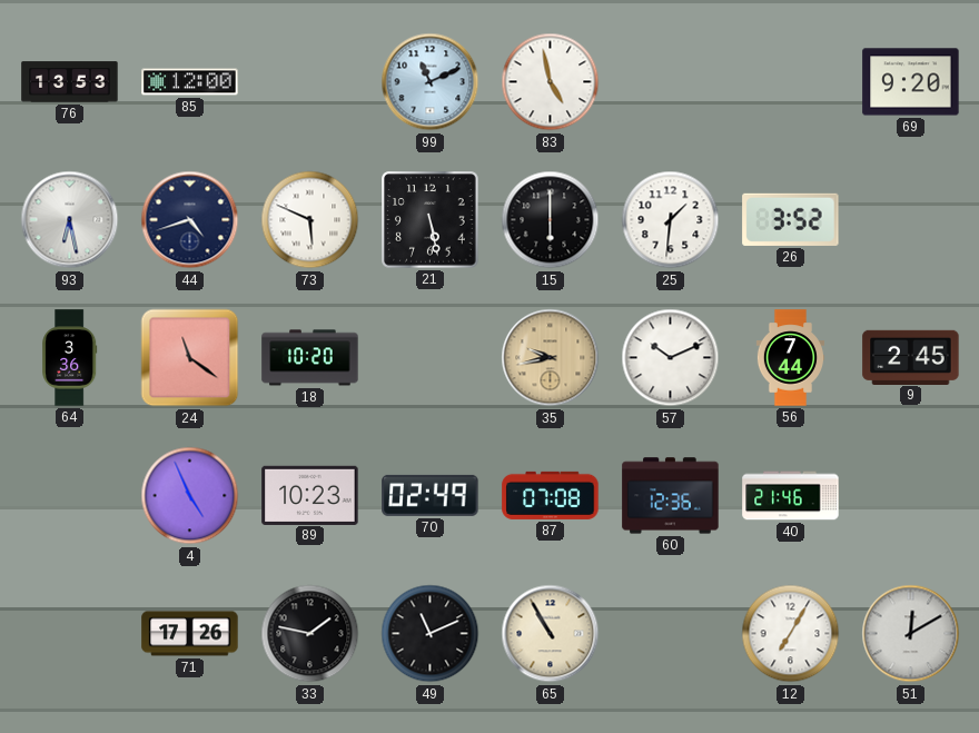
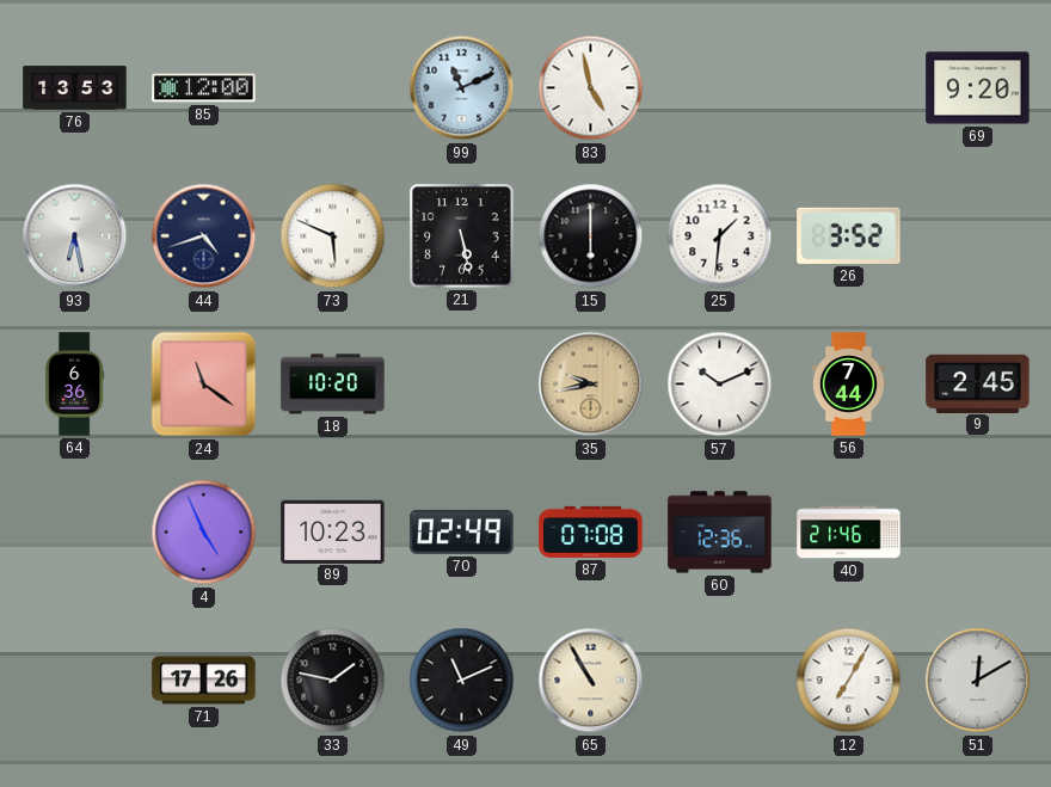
64: 3:36 -> 6:36
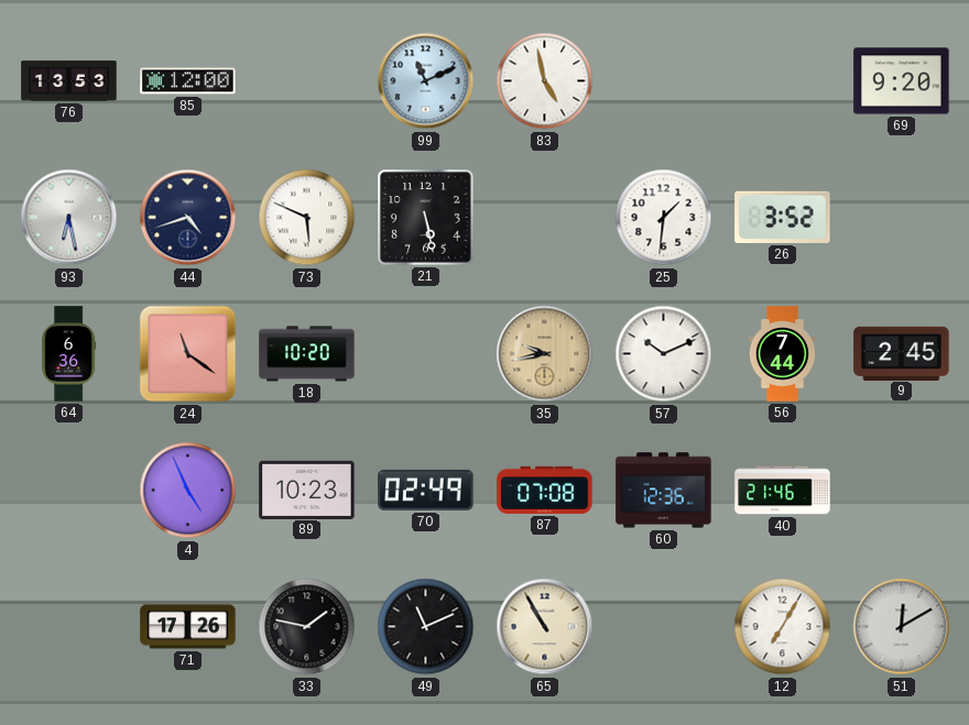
15: 6:00 -> none
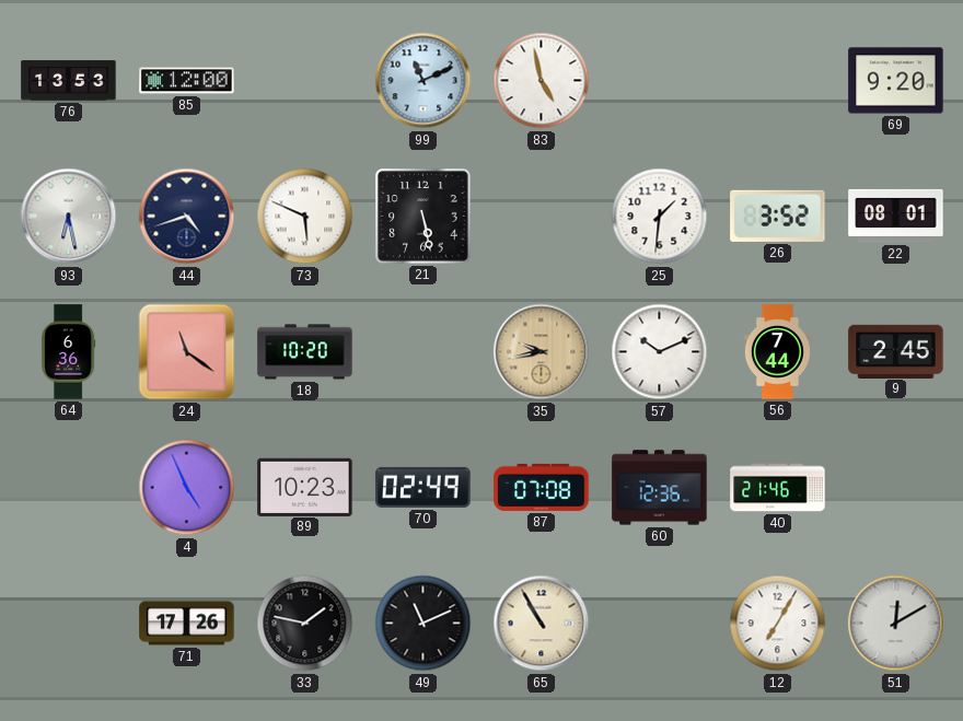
22: none -> 08:01
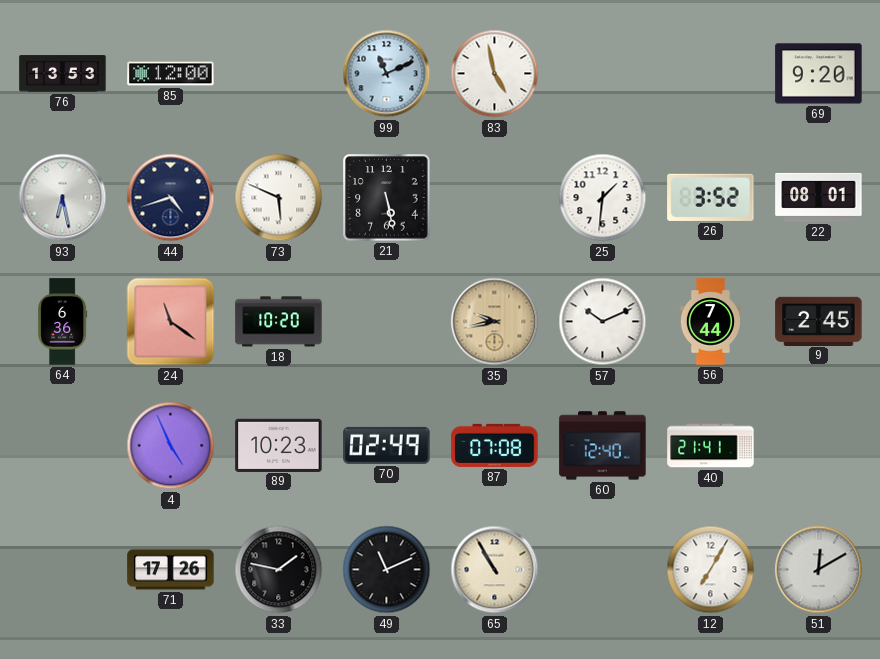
60: 12:36 -> 12:40
40: 21:46 -> 21:41
